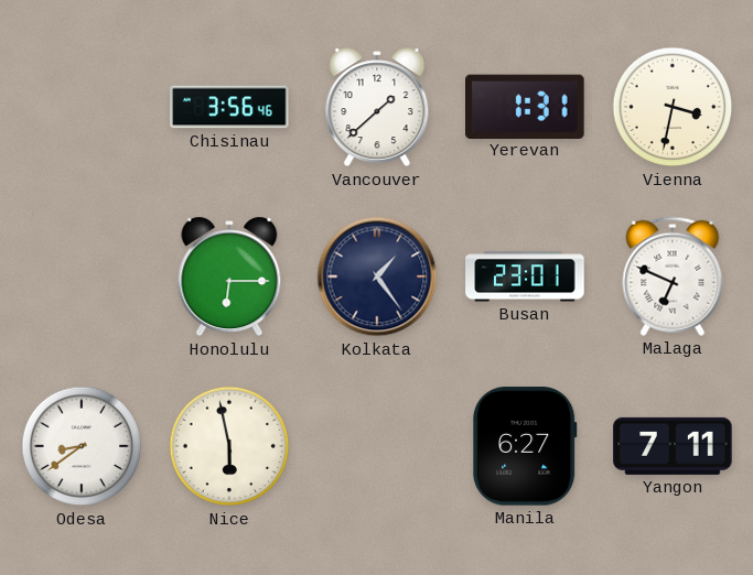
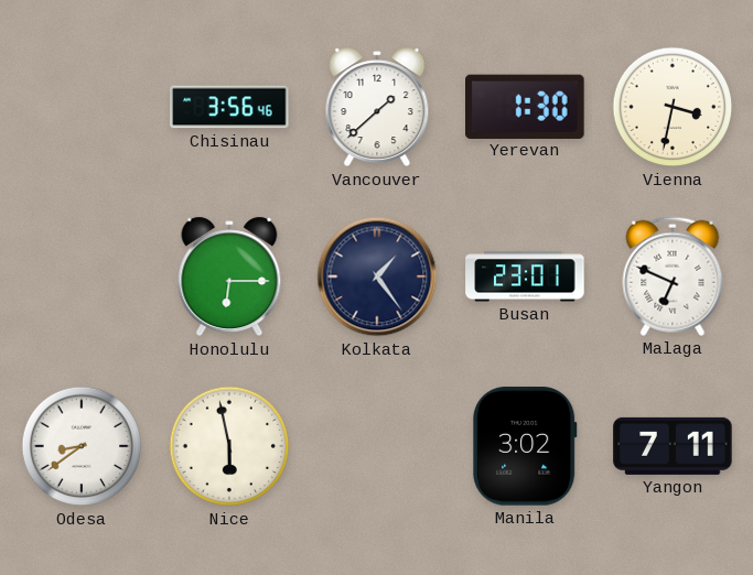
Yerevan: 1:31 -> 1:30
Manila: 6:27 -> 3:02
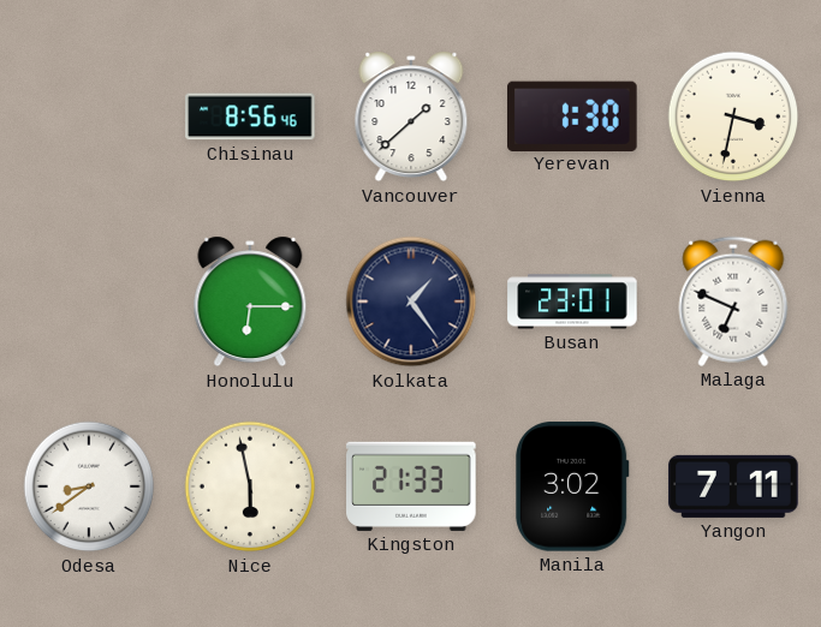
Chisinau: 3:56 -> 8:56
Kingston: none -> 21:33
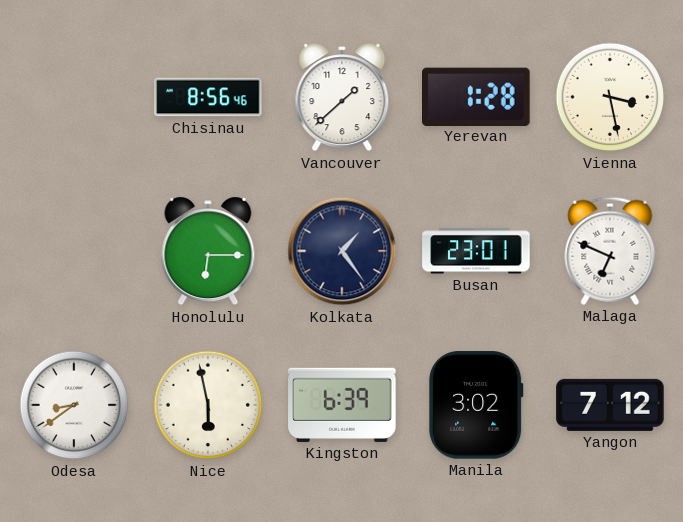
Yerevan: 1:30 -> 1:28
Vienna: 3:32 -> 3:28
Kingston: 21:33 -> 6:39
Yangon: 7:11 -> 7:12
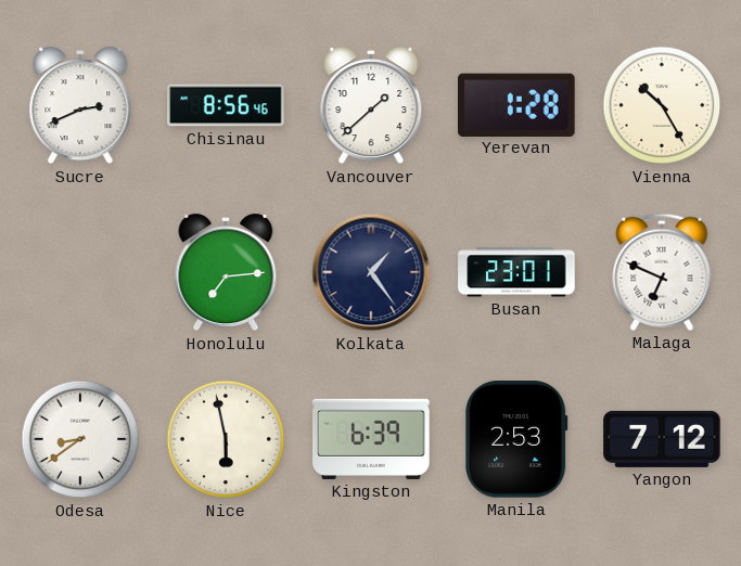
Sucre: none -> 2:41
Vienna: 3:28 -> 10:25
Honolulu: 6:15 -> 7:14
Manila: 3:02 -> 2:53
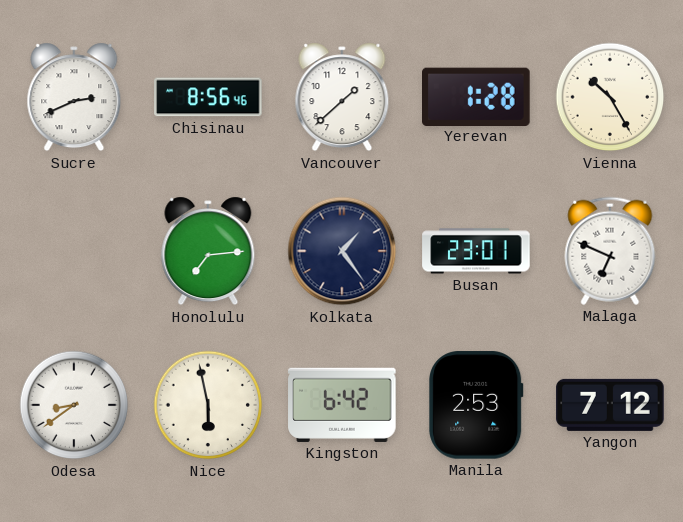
Kingston: 6:39 -> 6:42
